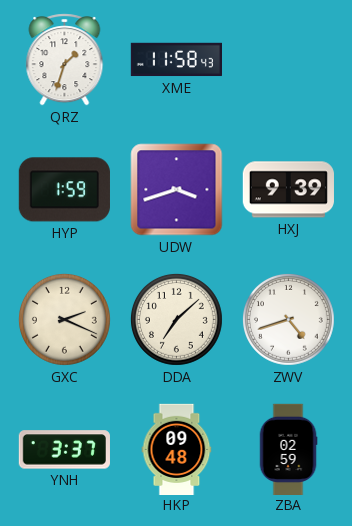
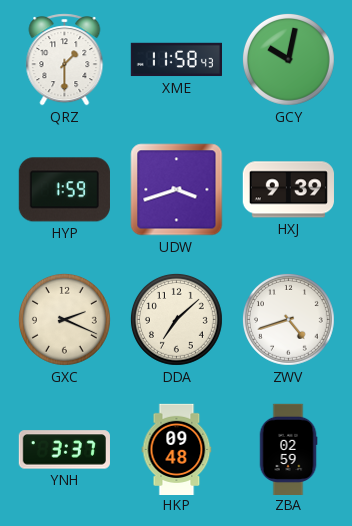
QRZ: 1:33 -> 1:30
GCY: none -> 10:02
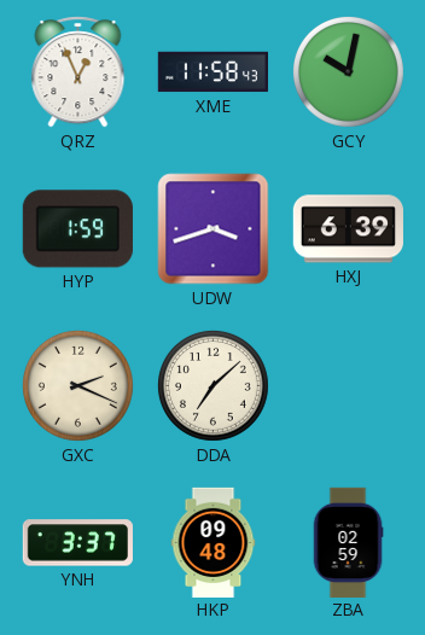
QRZ: 1:30 -> 12:56
HXJ: 9:39 -> 6:39
ZWV: 4:42 -> none
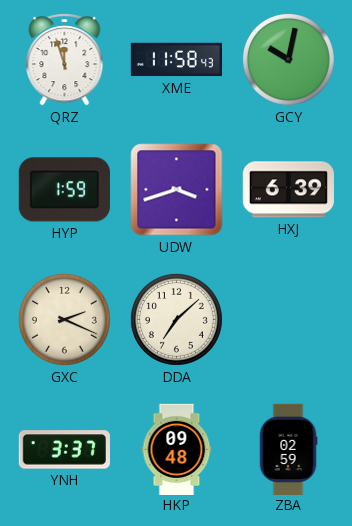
QRZ: 12:56 -> 11:57
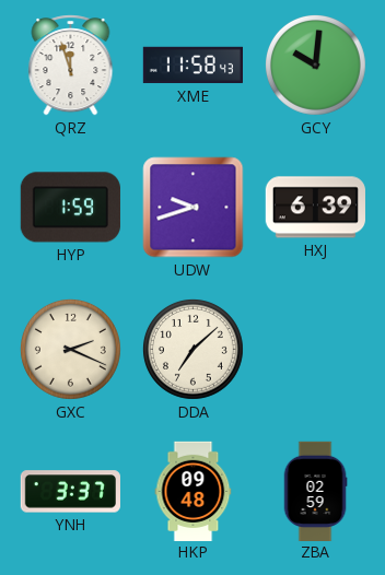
GCY: 10:02 -> 10:01
UDW: 3:42 -> 9:42
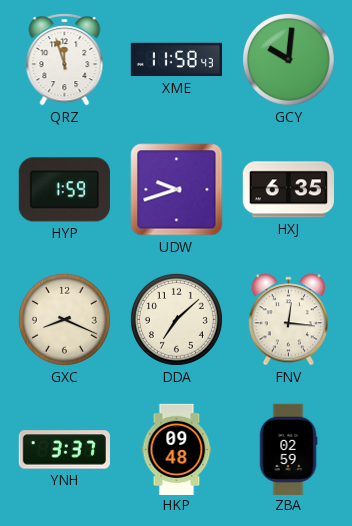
HXJ: 6:39 -> 6:35
GXC: 2:19 -> 8:19
FNV: none -> 12:16
